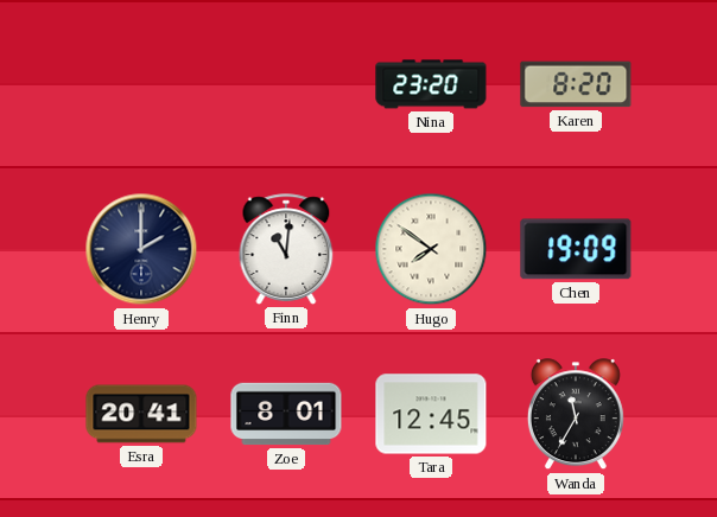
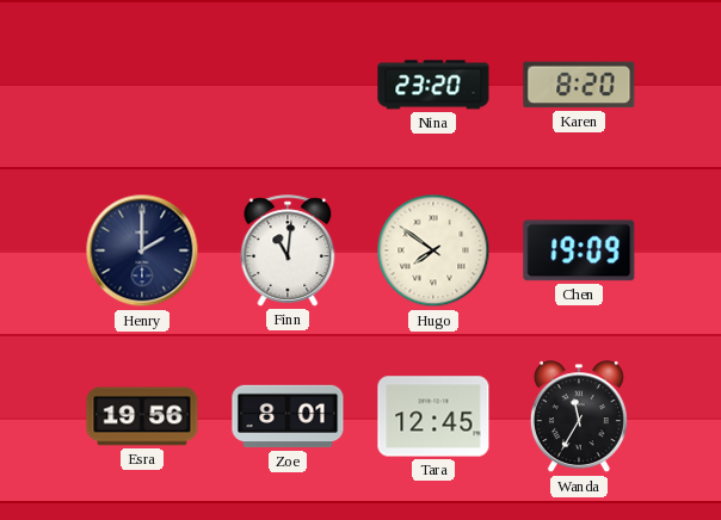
Esra: 20:41 -> 19:56
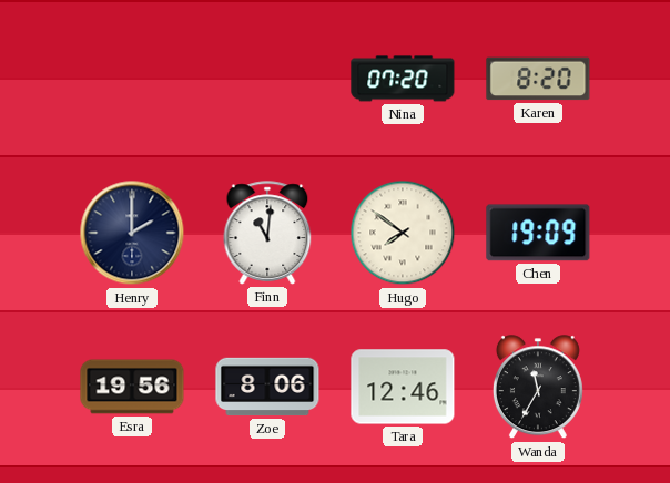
Nina: 23:20 -> 07:20
Zoe: 8:01 -> 8:06
Tara: 12:45 -> 12:46
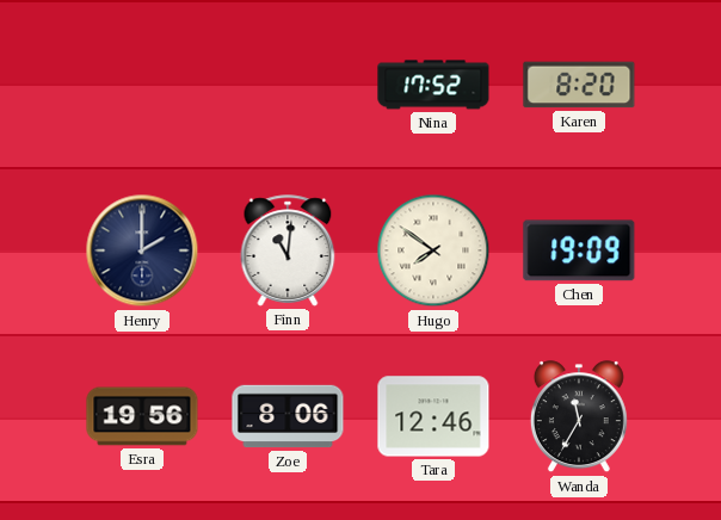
Nina: 07:20 -> 17:52
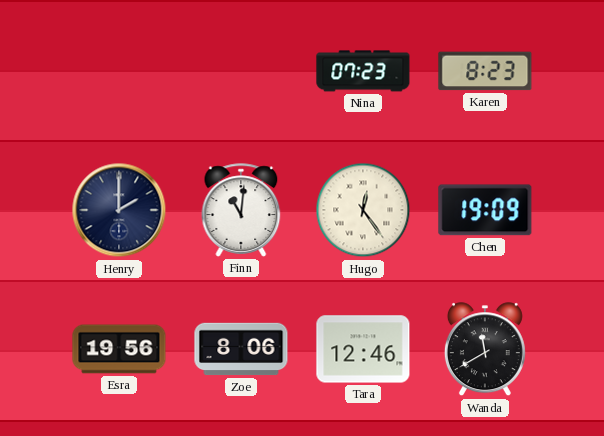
Nina: 17:52 -> 07:23
Karen: 8:20 -> 8:23
Hugo: 7:51 -> 12:24
Wanda: 11:35 -> 11:40
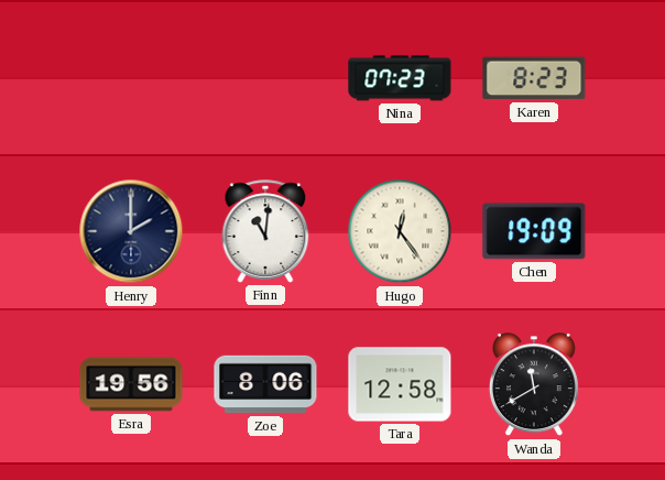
Tara: 12:46 -> 12:58
